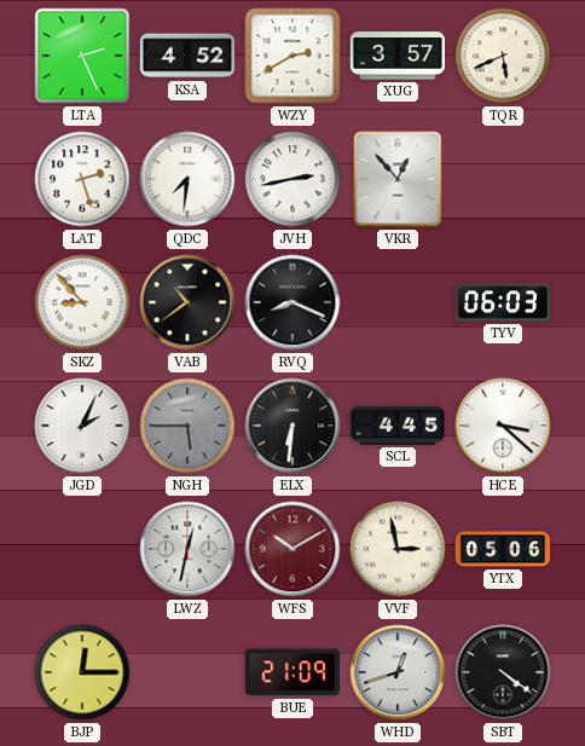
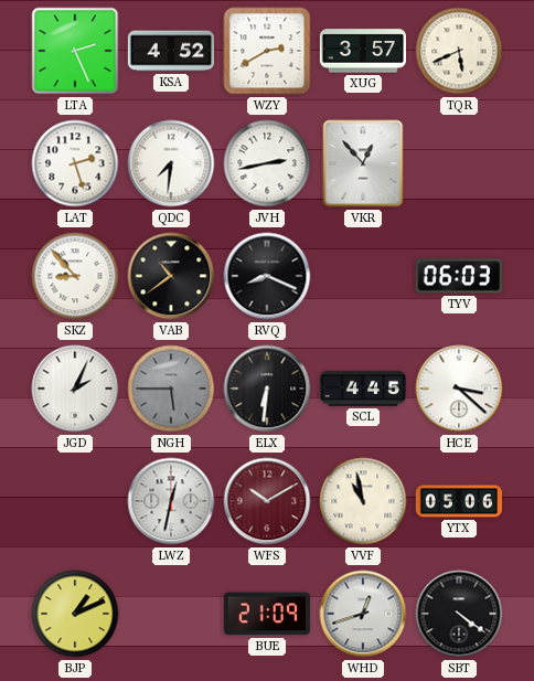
VVF: 2:58 -> 10:58
BJP: 12:15 -> 1:11
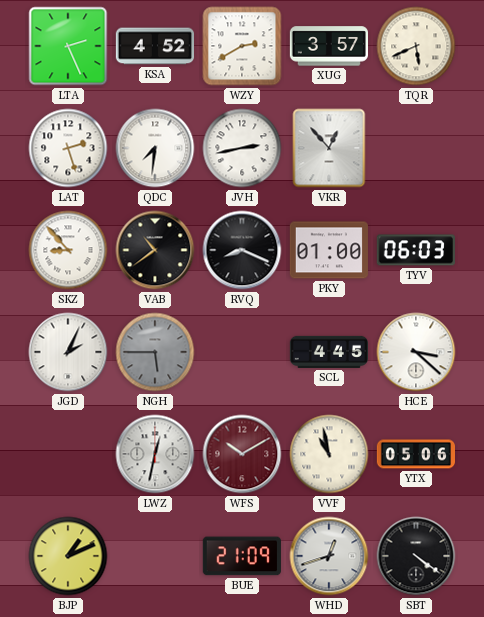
PKY: none -> 01:00
ELX: 6:31 -> none
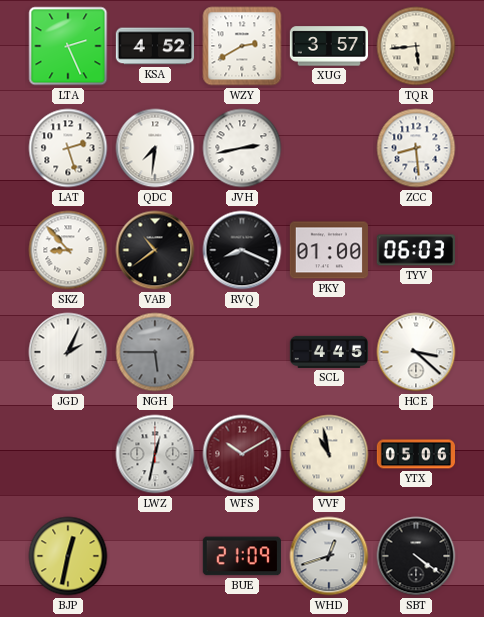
TQR: 5:41 -> 5:44
VKR: 12:53 -> none
ZCC: none -> 8:29
BJP: 1:11 -> 12:32
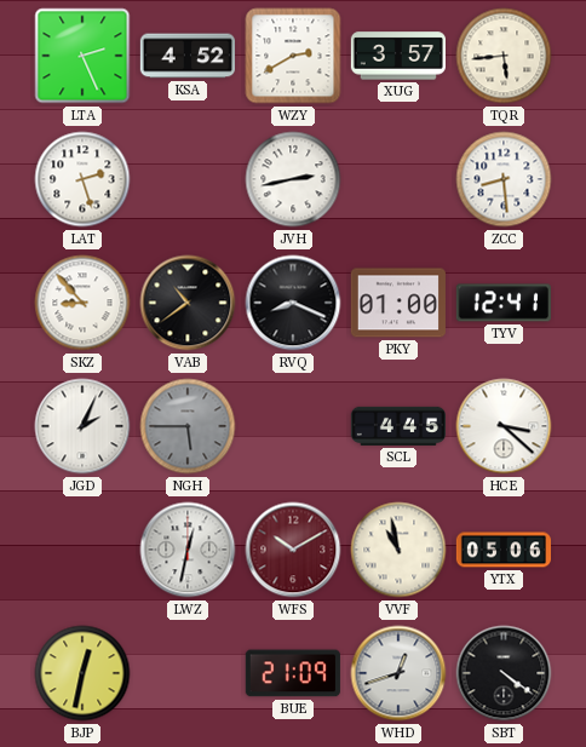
QDC: 7:31 -> none
TYV: 06:03 -> 12:41
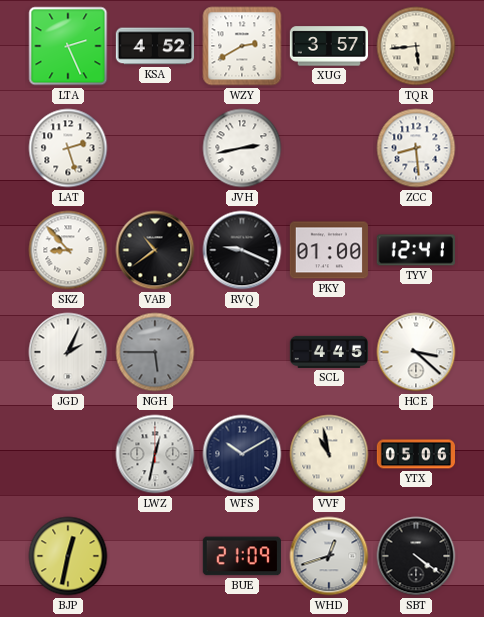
RVQ: 8:19 -> 9:19
WFS dial: burgundy -> navy
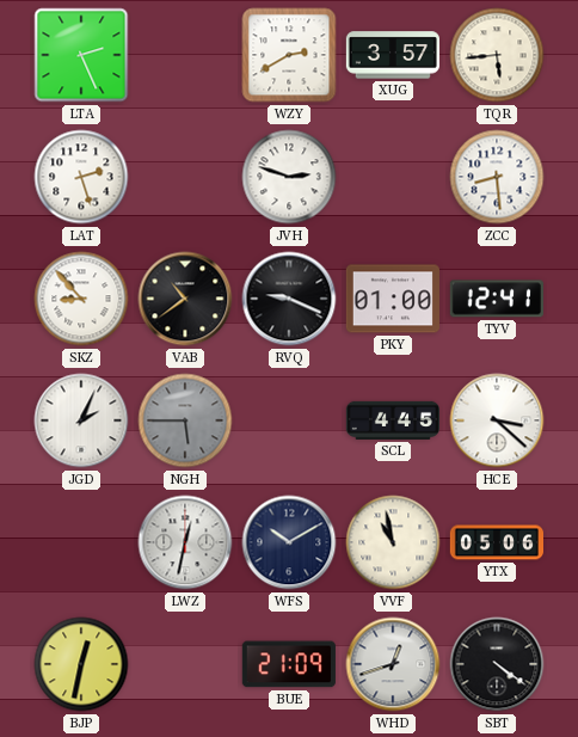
KSA: 4:52 -> none
JVH: 2:43 -> 2:48
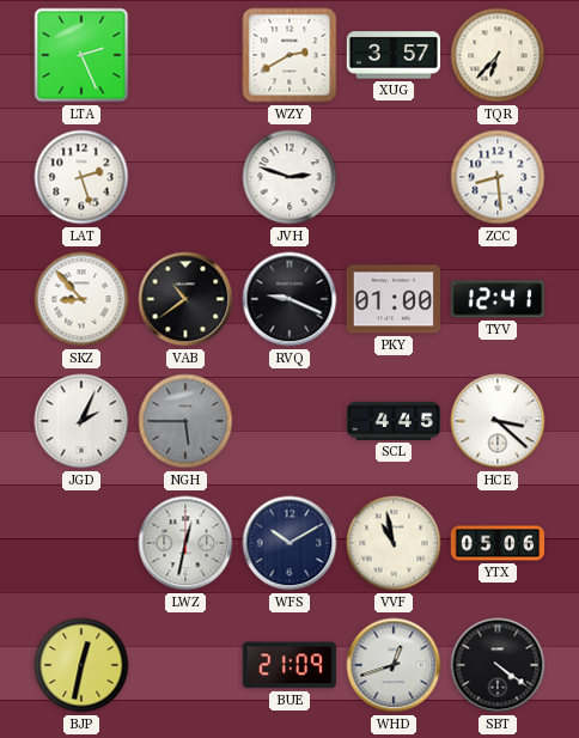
TQR: 5:44 -> 6:37
